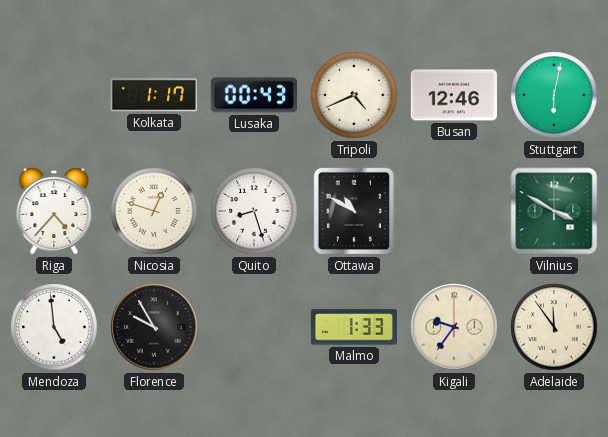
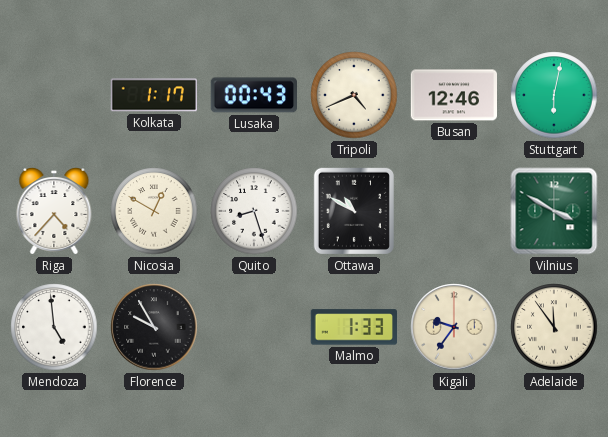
Nicosia: 12:48 -> 12:50
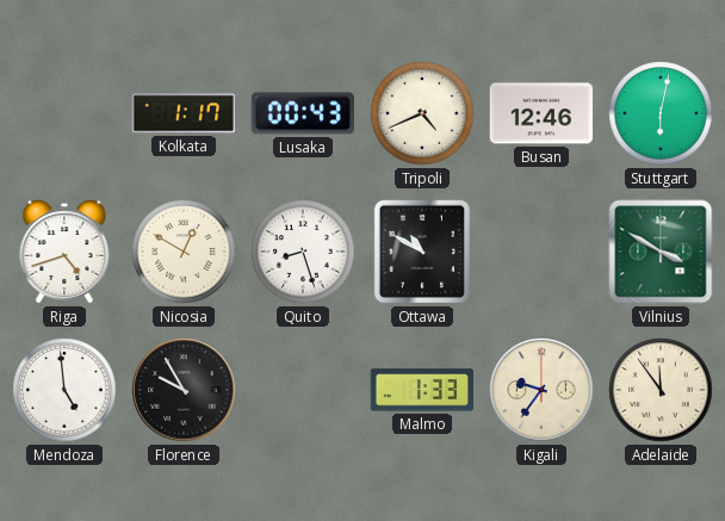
Riga: 4:37 -> 4:42
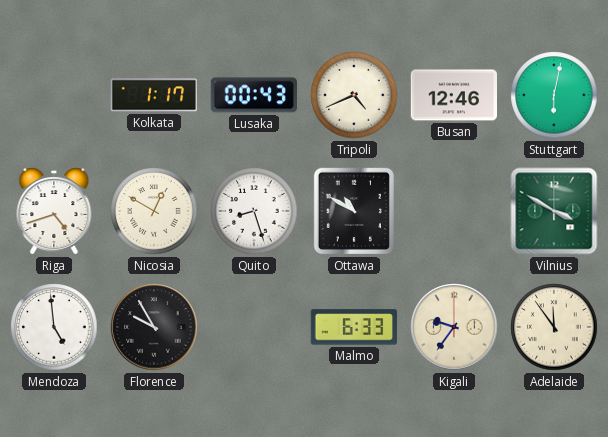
Malmo: 1:33 -> 6:33
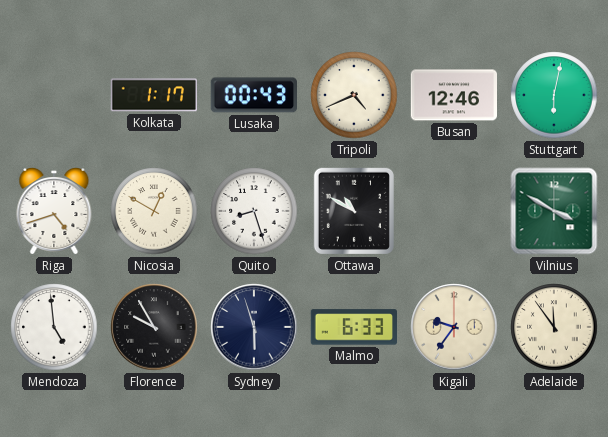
Sydney: none -> 5:57
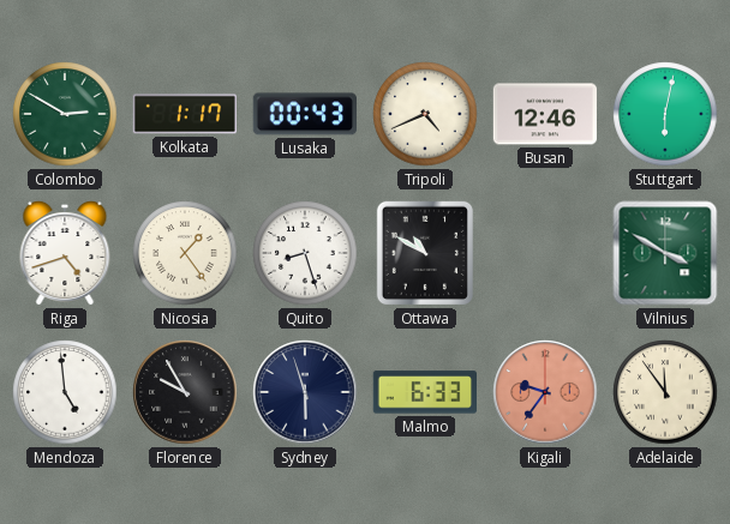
Colombo: none -> 2:50
Nicosia: 12:50 -> 1:24
Kigali dial: cream -> salmon
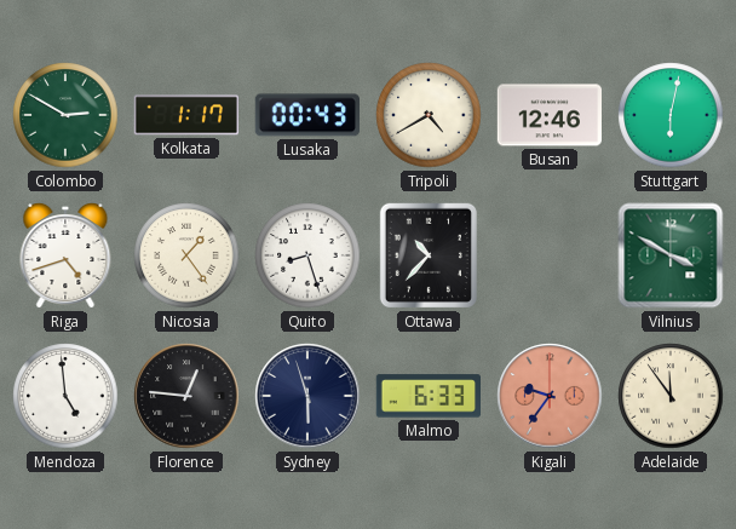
Tripoli: 4:41 -> 4:40
Ottawa: 10:50 -> 10:37
Florence: 9:55 -> 12:46
